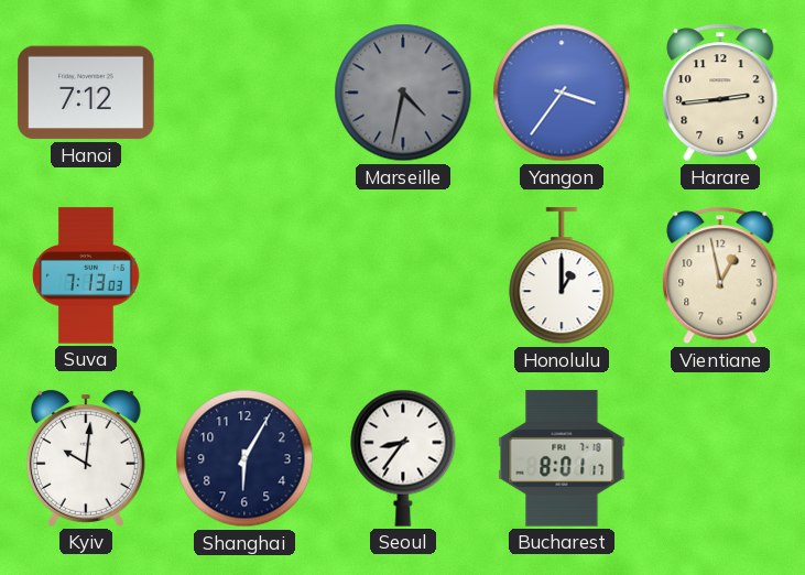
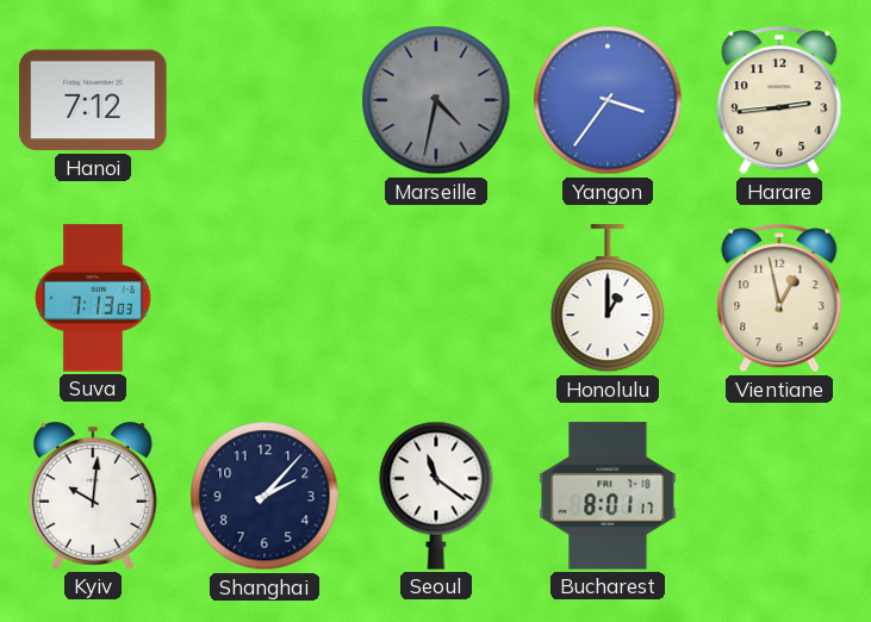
Shanghai: 6:05 -> 2:07
Seoul: 8:36 -> 11:21
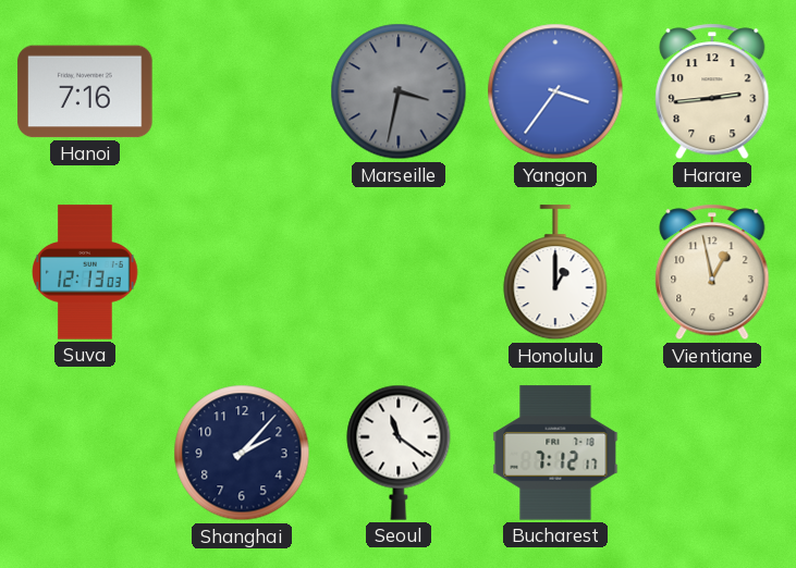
Hanoi: 7:12 -> 7:16
Marseille: 4:32 -> 3:32
Suva: 7:13 -> 12:13
Kyiv: 10:01 -> none
Bucharest: 8:01 -> 7:12
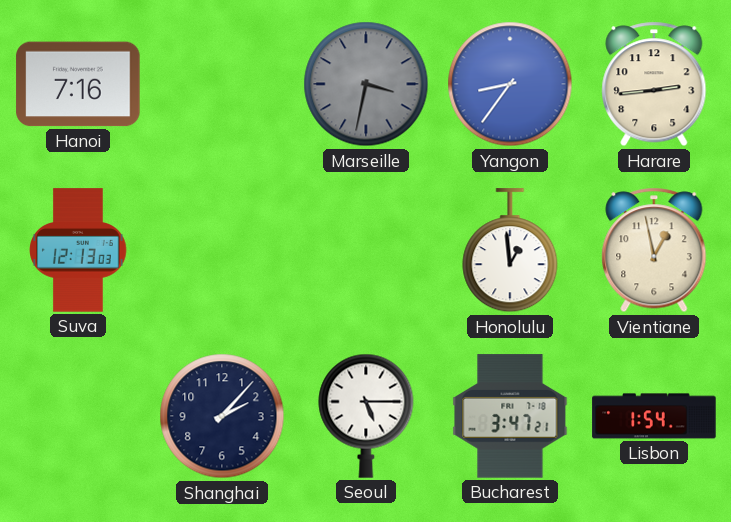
Yangon: 3:36 -> 8:36
Honolulu: 1:00 -> 12:59
Seoul: 11:21 -> 5:15
Bucharest: 7:12 -> 3:47
Lisbon: none -> 1:54
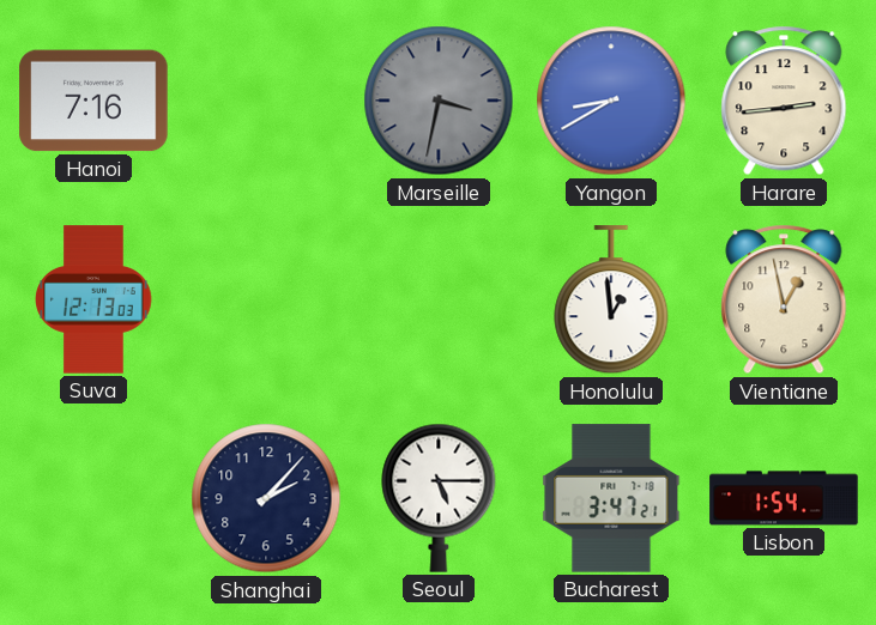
Yangon: 8:36 -> 8:40
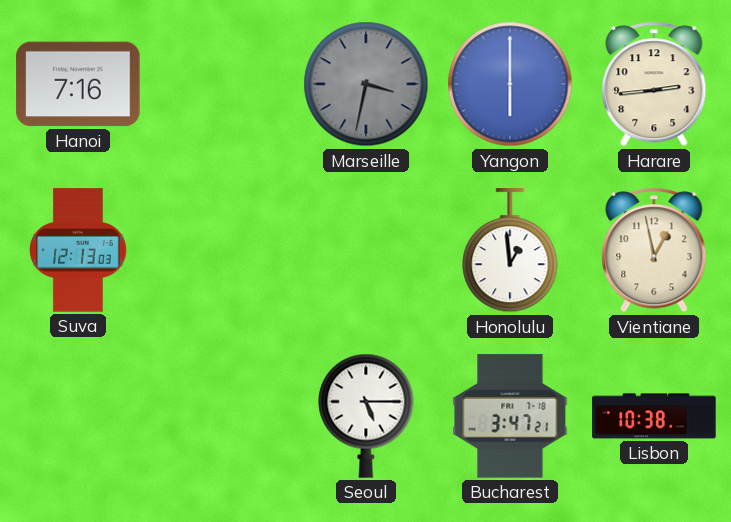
Yangon: 8:40 -> 6:00
Shanghai: 2:07 -> none
Lisbon: 1:54 -> 10:38
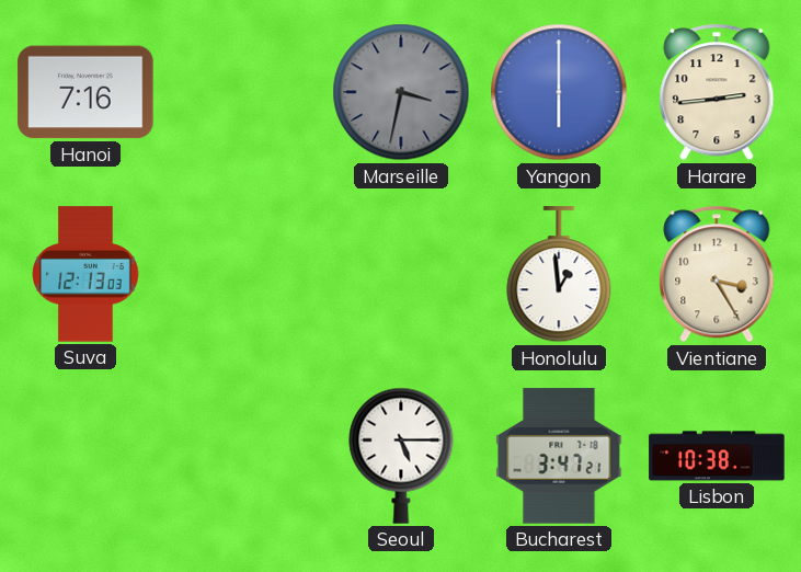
Vientiane: 12:58 -> 3:25
